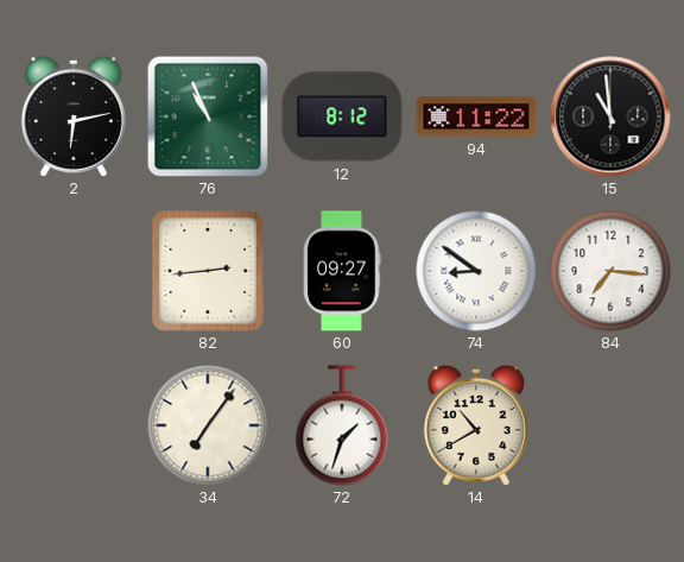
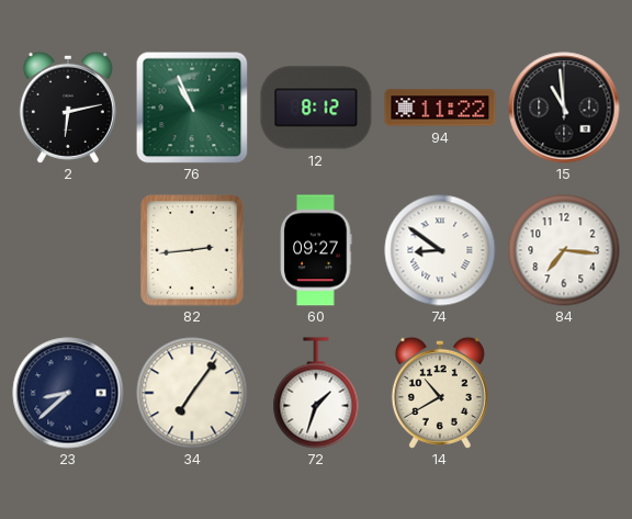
23: none -> 8:38
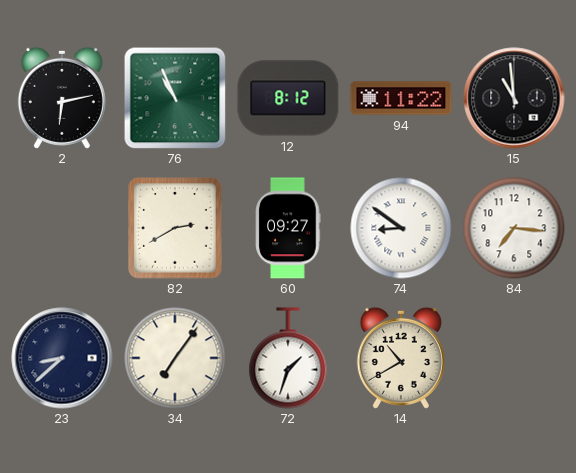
82: 2:44 -> 2:40
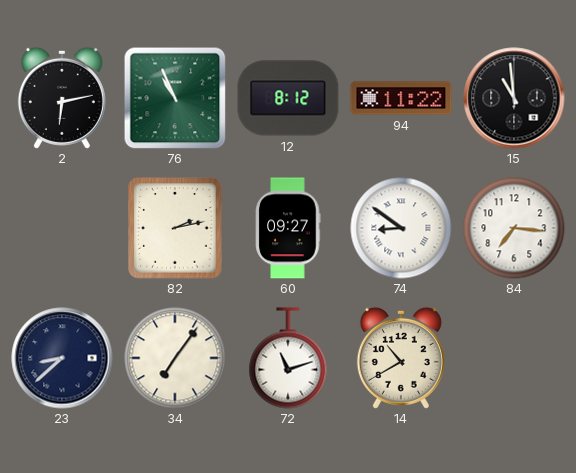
82: 2:40 -> 2:13
72: 1:33 -> 11:12
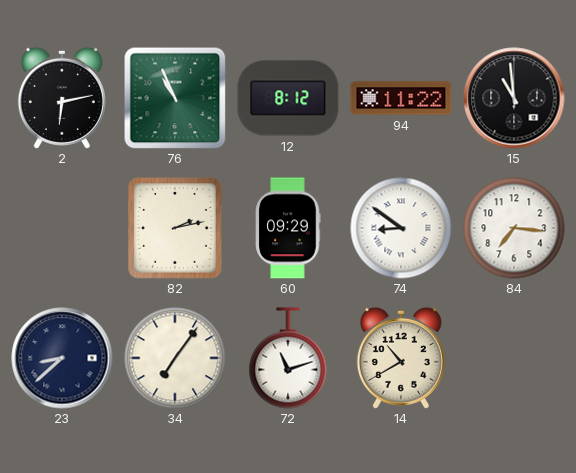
60: 09:27 -> 09:29
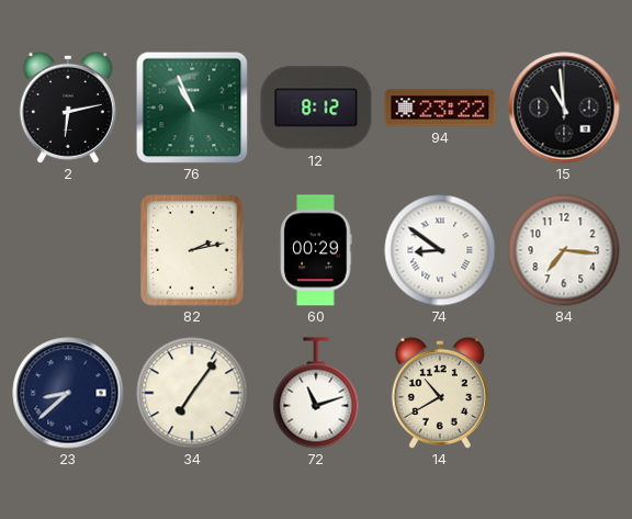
94: 11:22 -> 23:22
60: 09:29 -> 00:29
